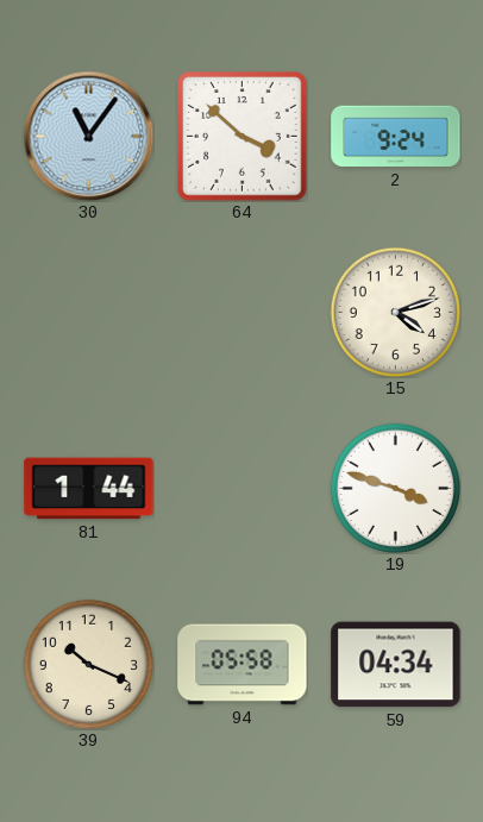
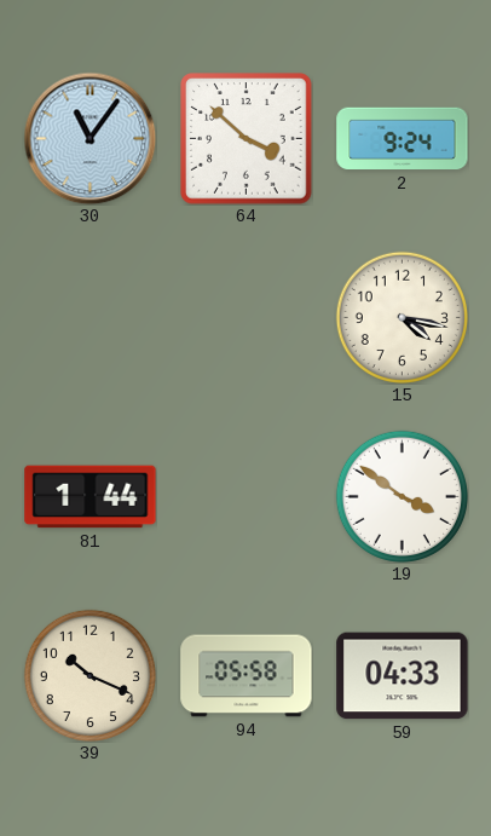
15: 4:12 -> 4:17
19: 3:48 -> 3:51
59: 04:34 -> 04:33
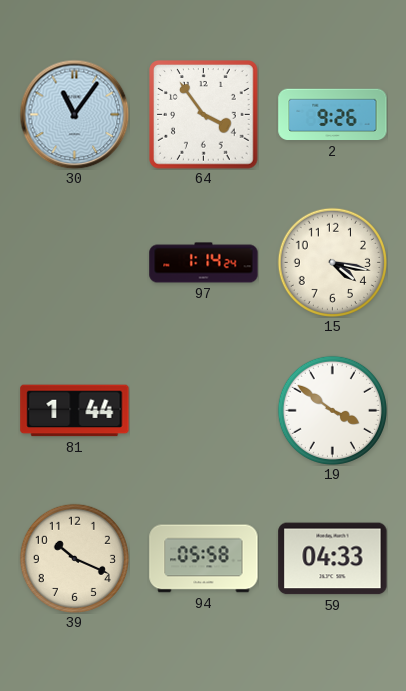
64: 3:52 -> 3:54
2: 9:24 -> 9:26
97: none -> 1:14
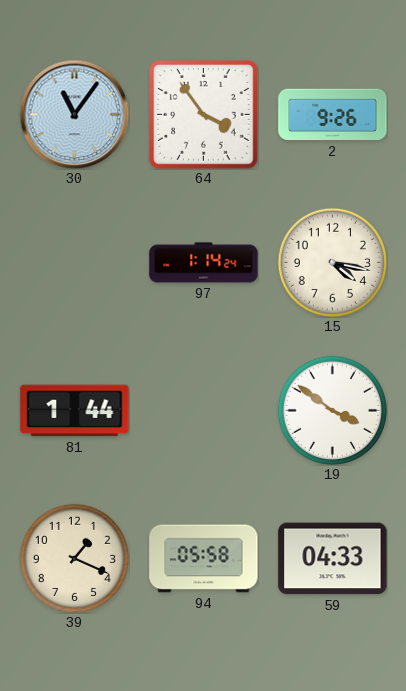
39: 10:19 -> 1:19
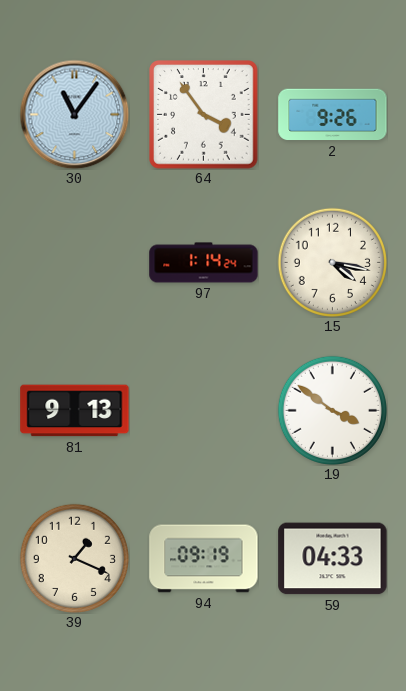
81: 1:44 -> 9:13
94: 05:58 -> 09:19
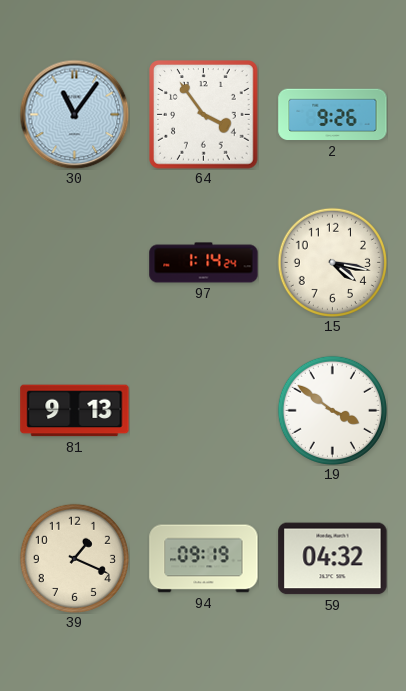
59: 04:33 -> 04:32
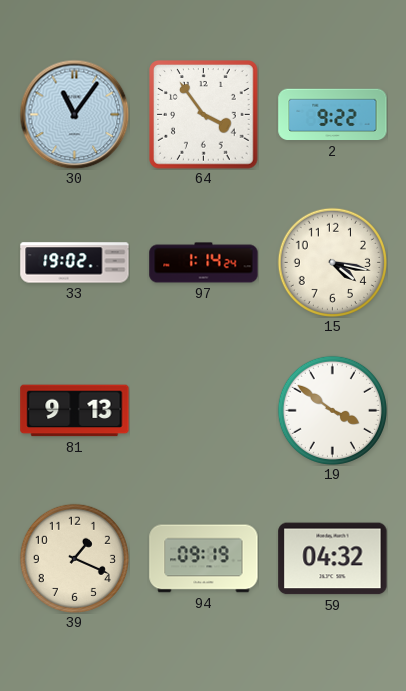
2: 9:26 -> 9:22
33: none -> 19:02
